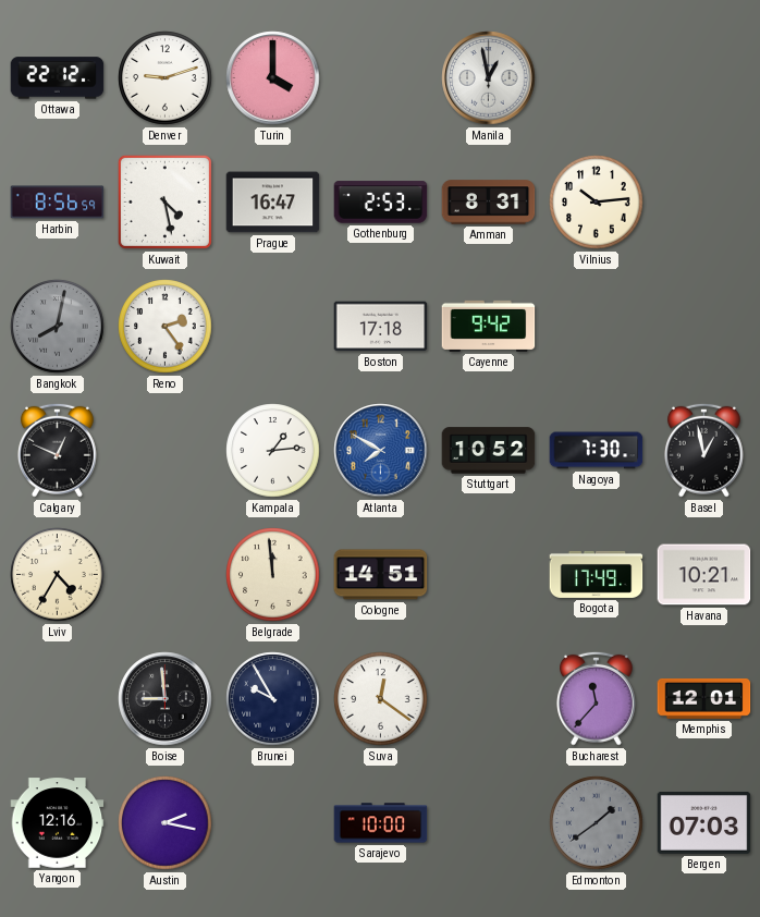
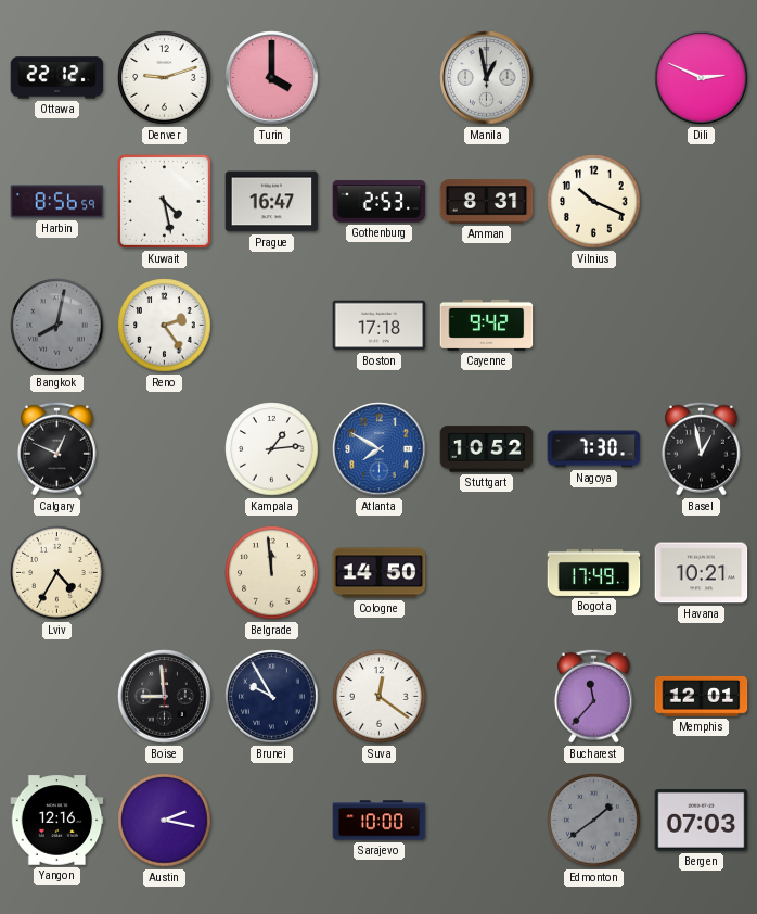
Dili: none -> 2:49
Vilnius: 10:14 -> 10:19
Cologne: 14:51 -> 14:50
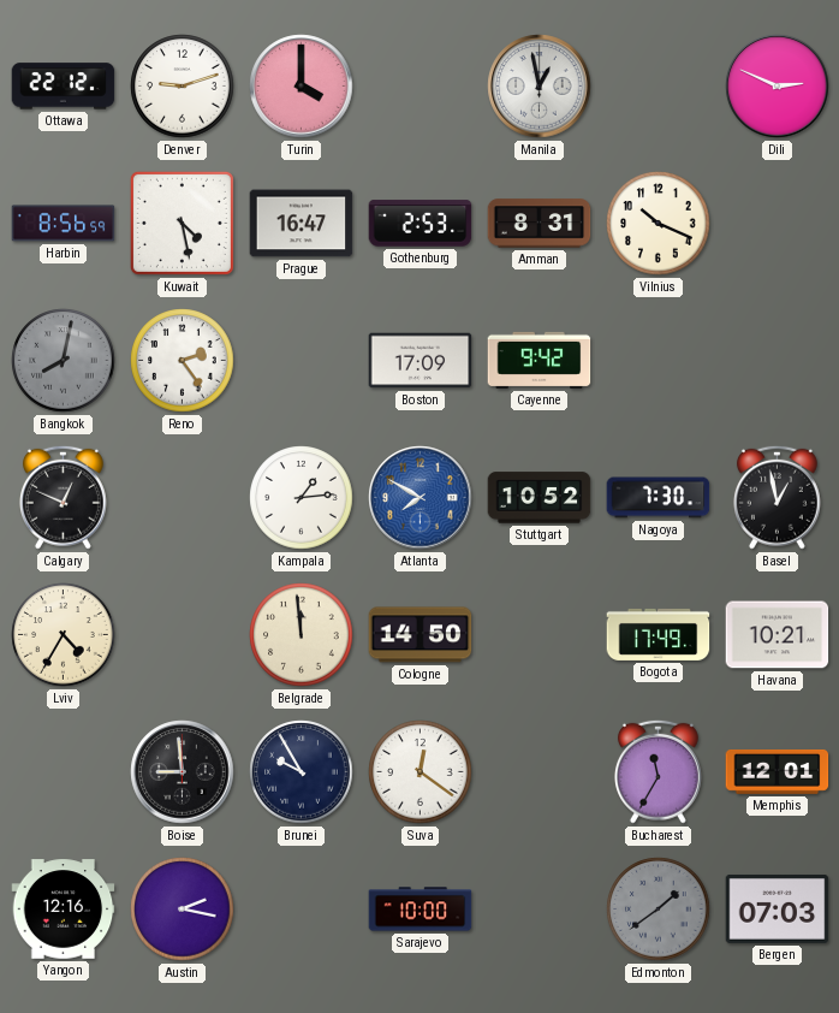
Boston: 17:18 -> 17:09
Bucharest: 11:37 -> 11:35
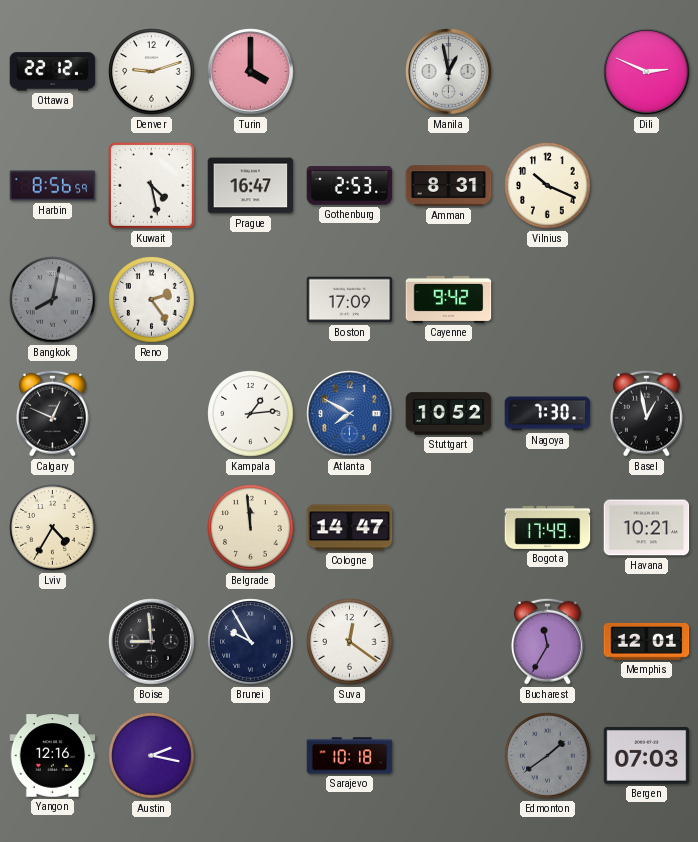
Cologne: 14:50 -> 14:47
Sarajevo: 10:00 -> 10:18
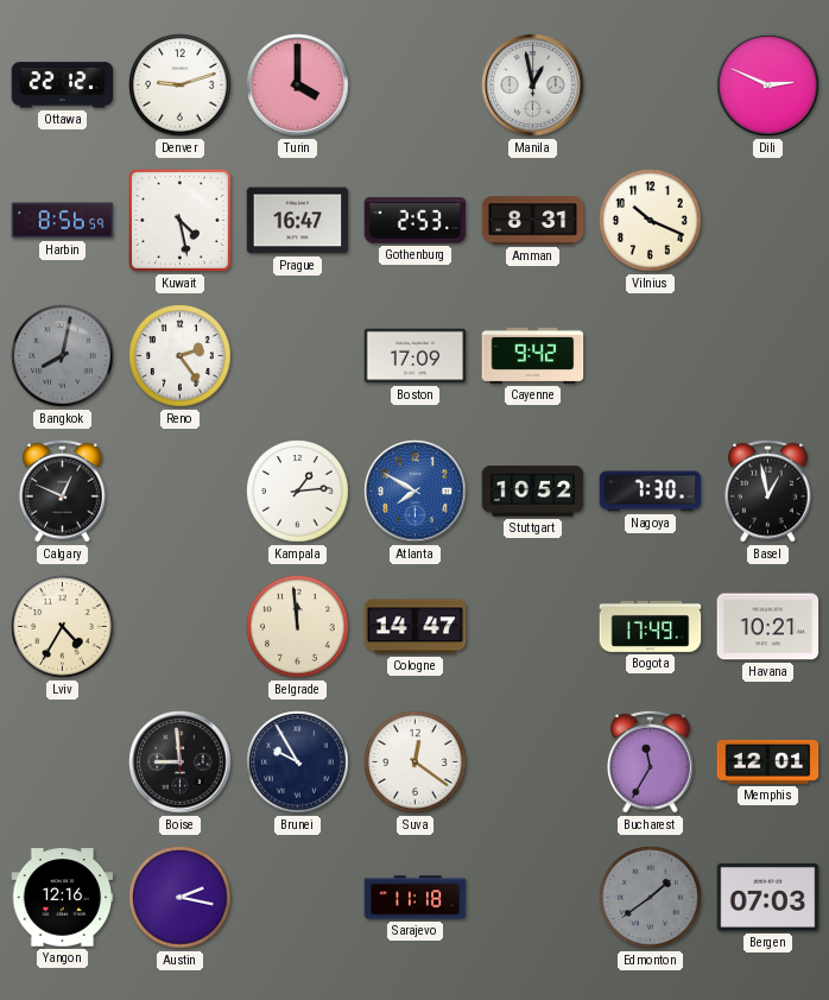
Sarajevo: 10:18 -> 11:18
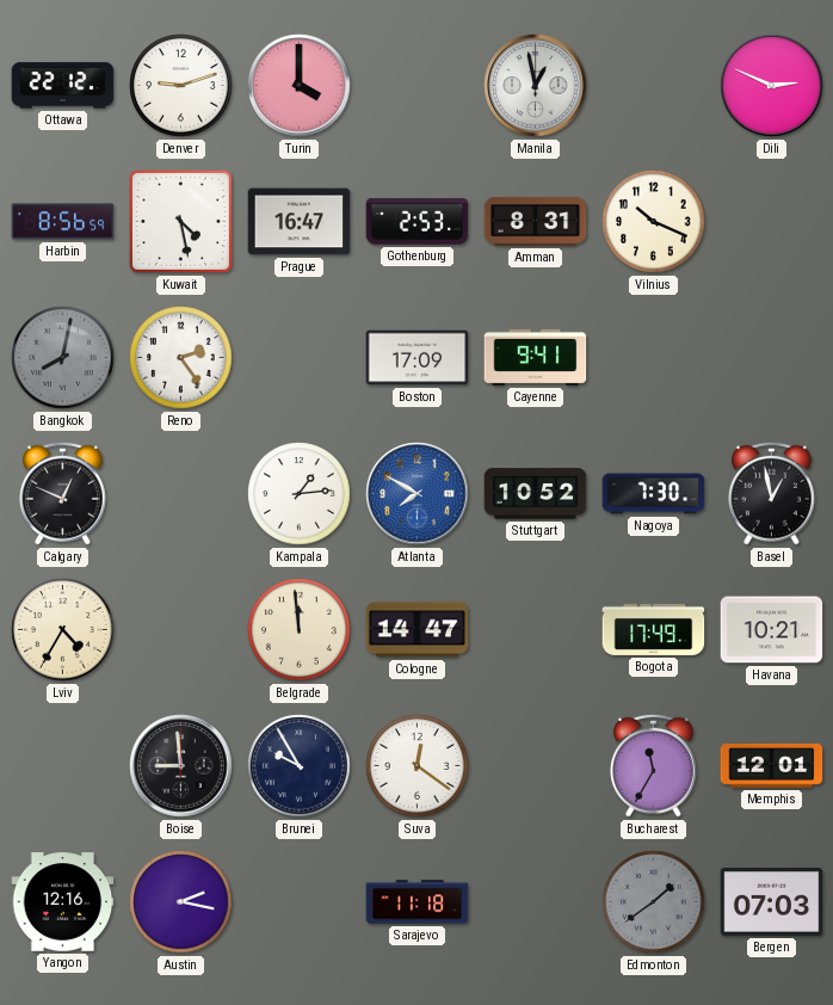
Cayenne: 9:42 -> 9:41
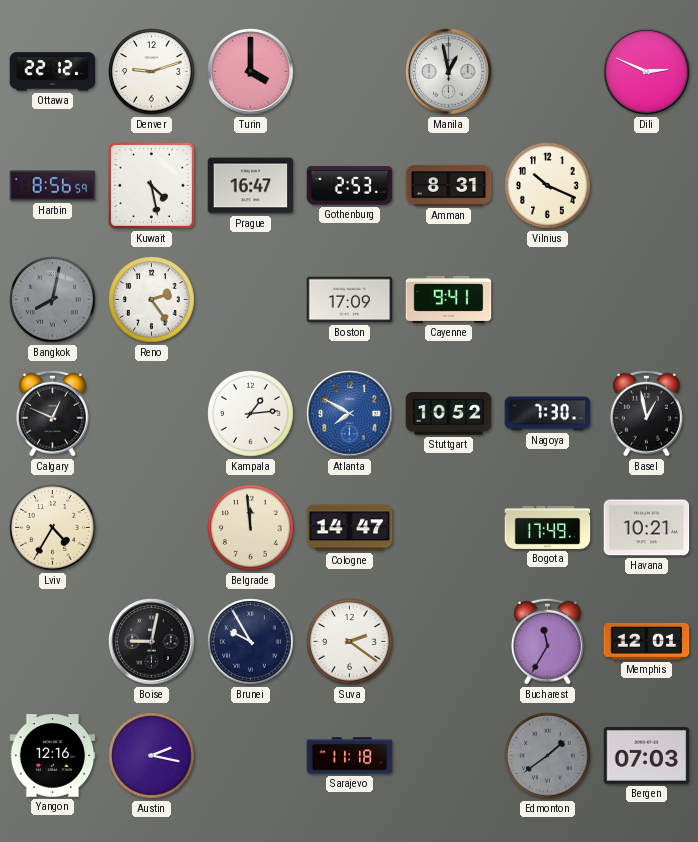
Boise: 8:59 -> 9:02
Suva: 12:21 -> 2:21
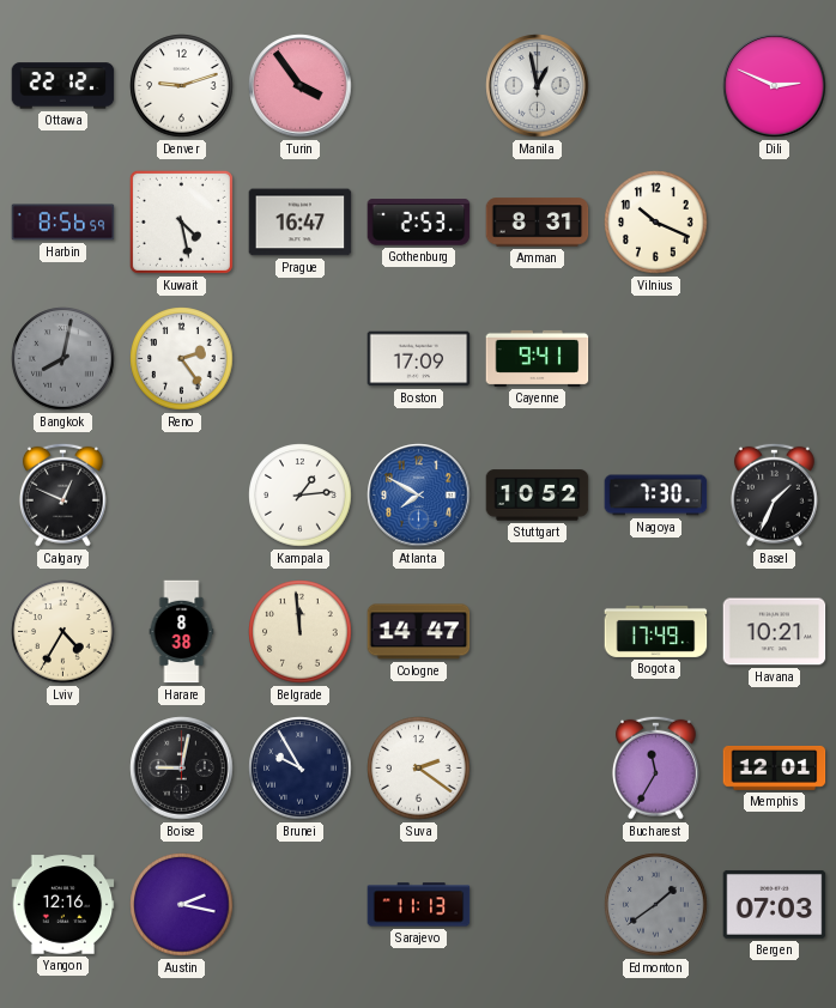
Turin: 4:00 -> 3:54
Basel: 12:58 -> 1:34
Harare: none -> 8:38
Sarajevo: 11:18 -> 11:13
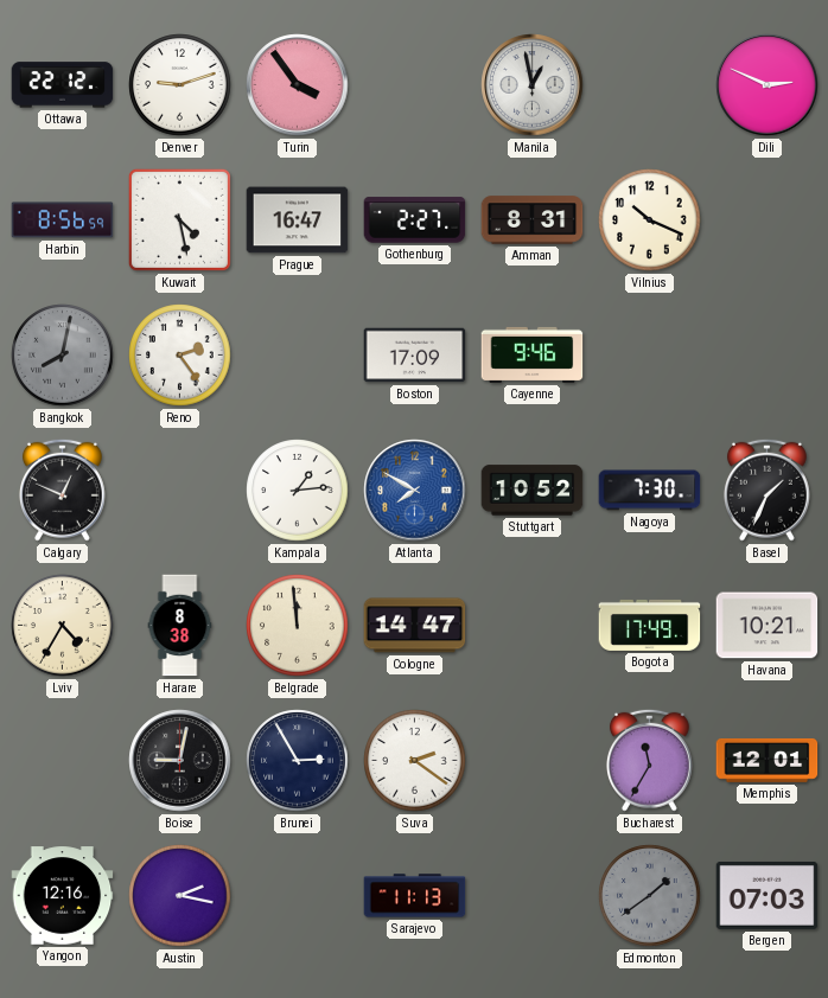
Gothenburg: 2:53 -> 2:27
Cayenne: 9:41 -> 9:46
Brunei: 9:55 -> 2:55
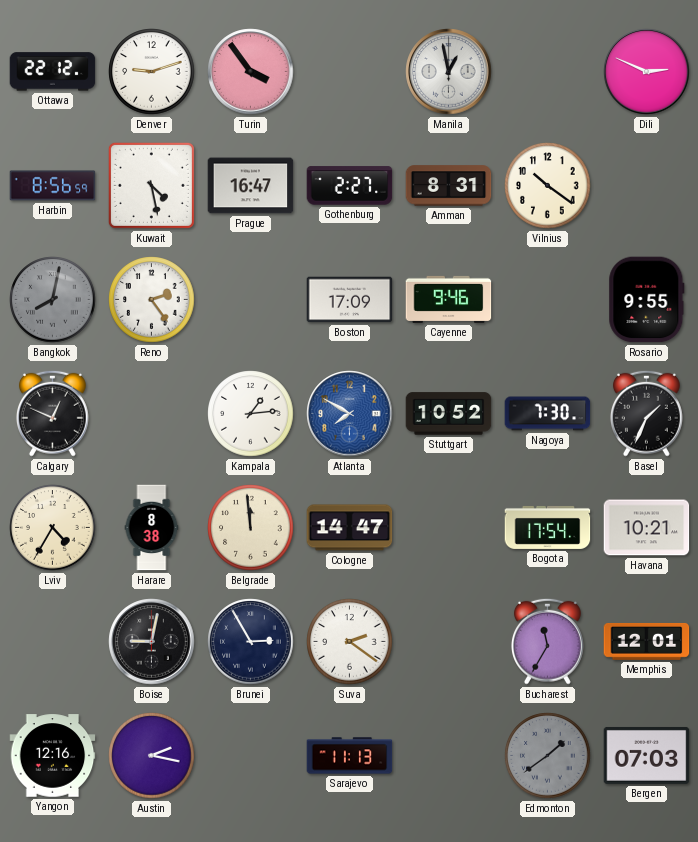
Vilnius: 10:19 -> 10:21
Rosario: none -> 9:55
Bogota: 17:49 -> 17:54
